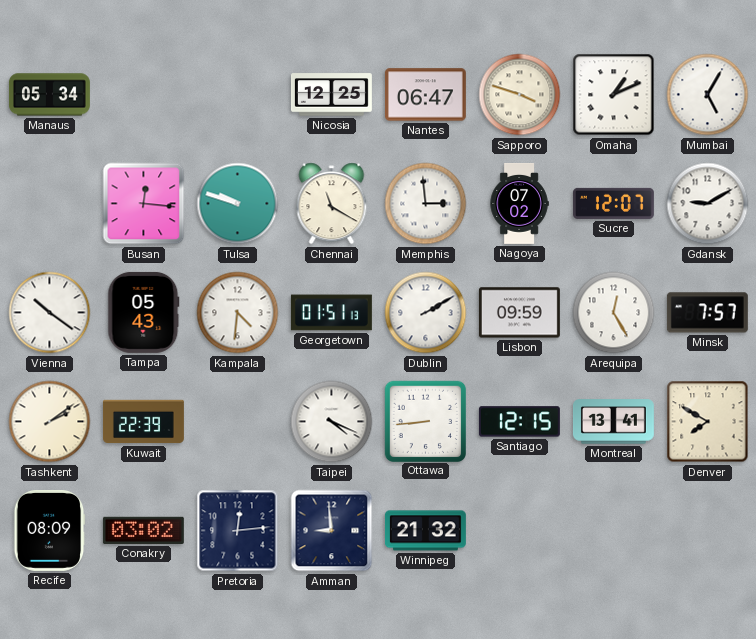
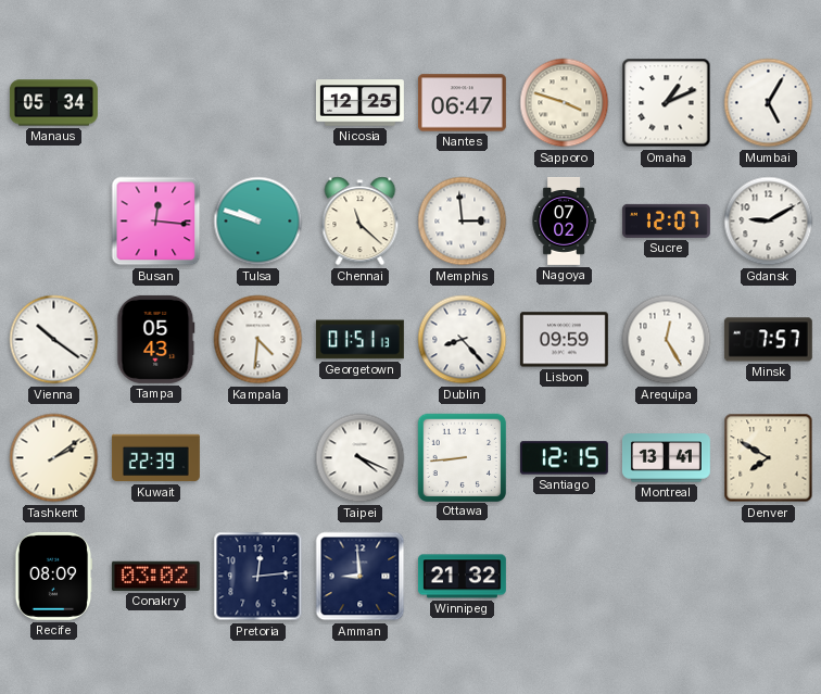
Chennai: 11:20 -> 11:22
Dublin: 2:10 -> 8:23
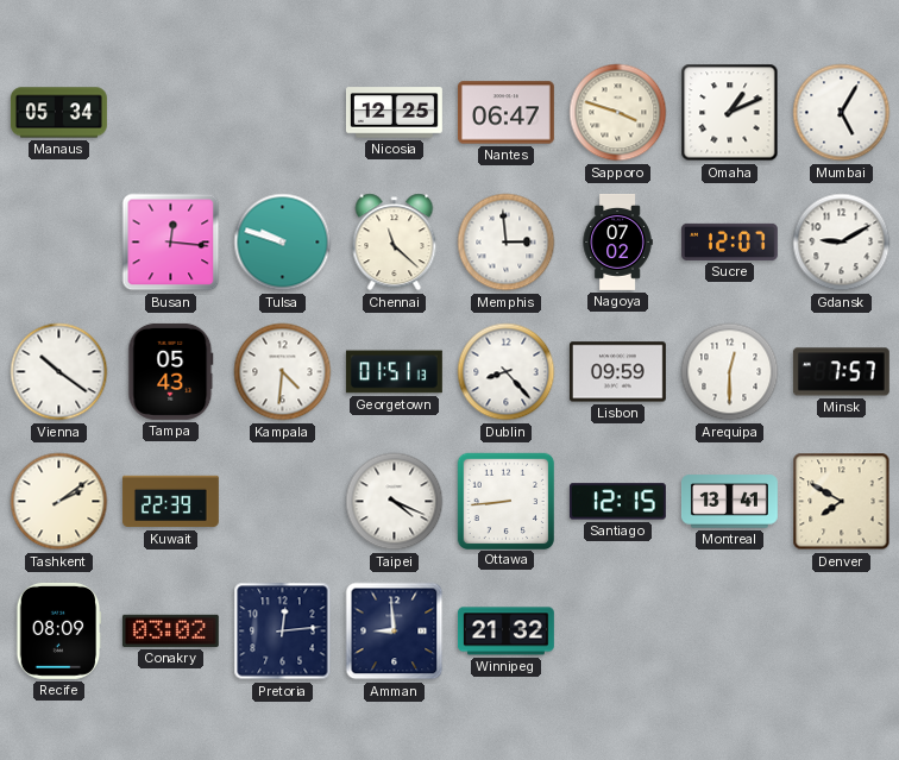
Arequipa: 12:25 -> 12:30
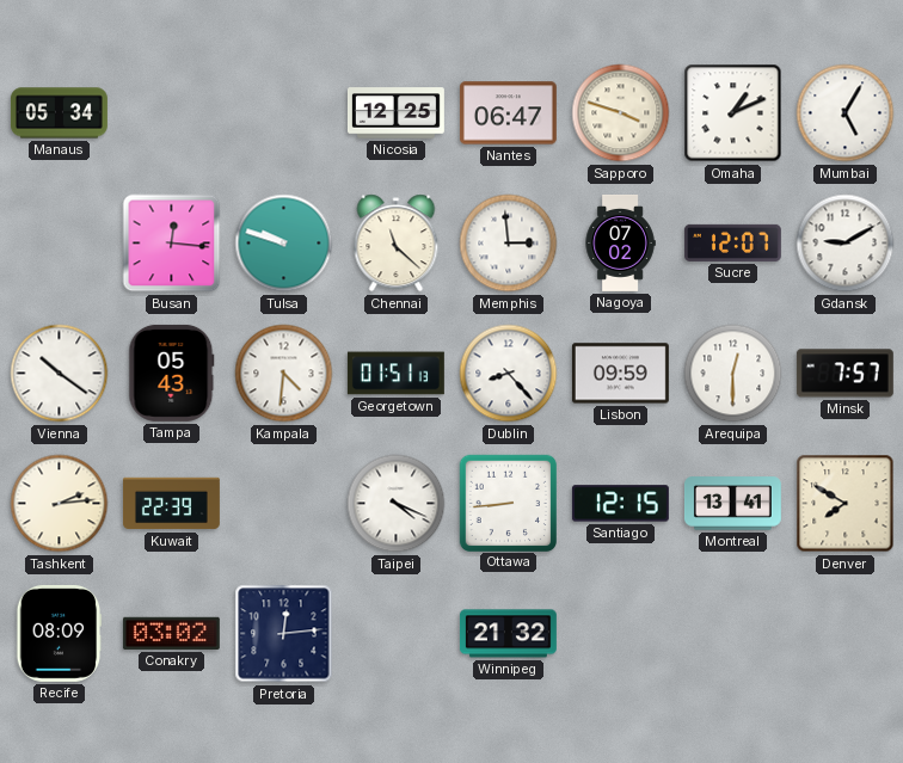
Tashkent: 2:09 -> 2:14
Amman: 8:59 -> none
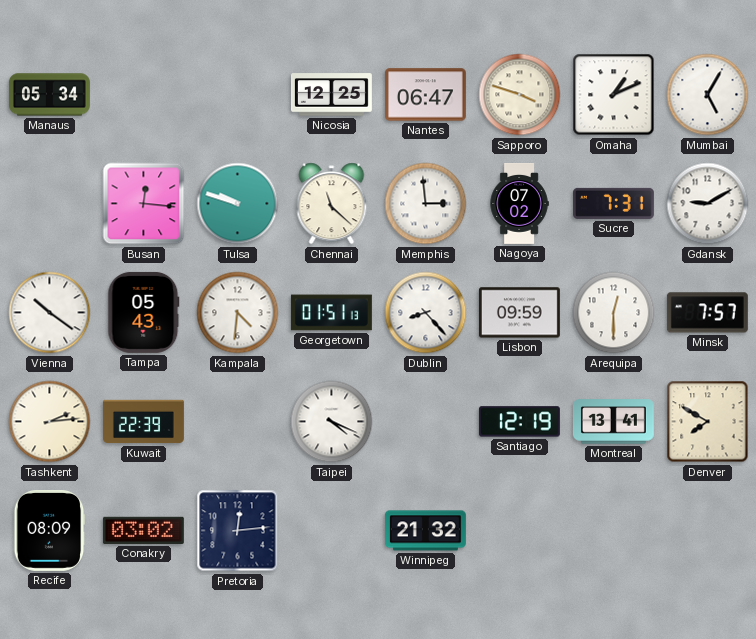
Sucre: 12:07 -> 7:31
Ottawa: 8:44 -> none
Santiago: 12:15 -> 12:19
